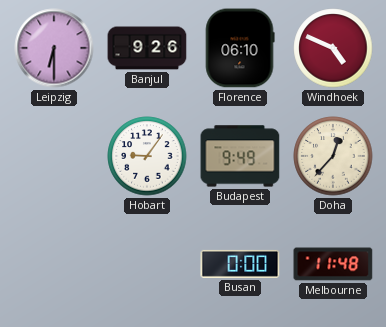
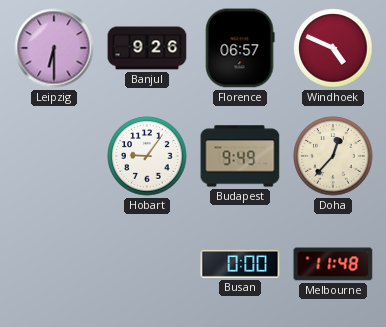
Florence: 06:10 -> 06:57
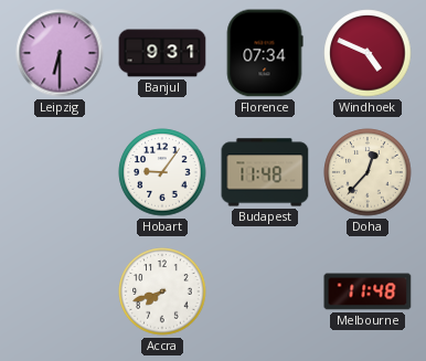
Banjul: 9:26 -> 9:31
Florence: 06:57 -> 07:34
Budapest: 9:49 -> 11:48
Accra: none -> 7:42
Busan: 0:00 -> none
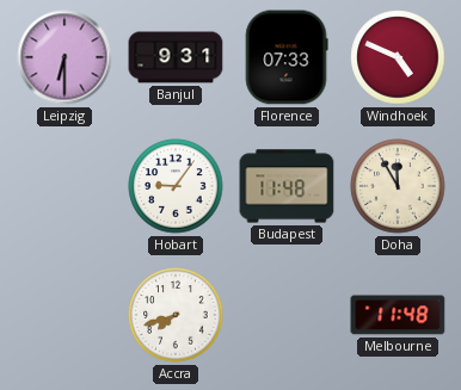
Florence: 07:34 -> 07:33
Doha: 12:37 -> 11:55
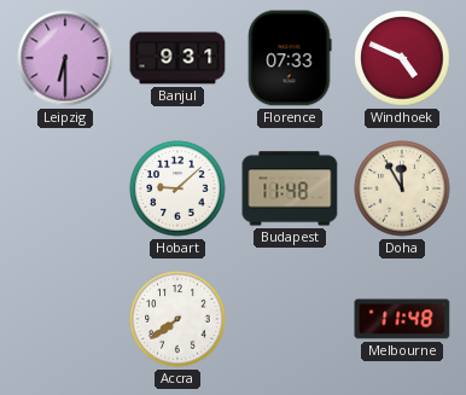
Hobart: 9:06 -> 9:08
Accra: 7:42 -> 7:39
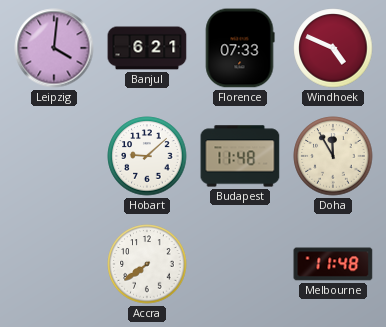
Leipzig: 6:30 -> 4:01
Banjul: 9:31 -> 6:21
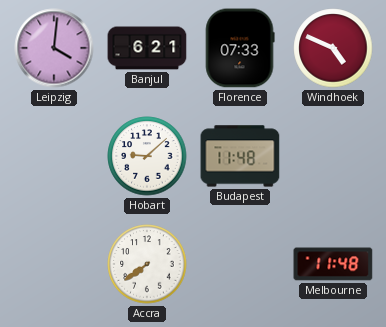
Doha: 11:55 -> none
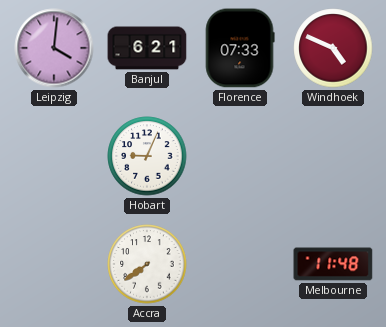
Hobart: 9:08 -> 9:04
Budapest: 11:48 -> none
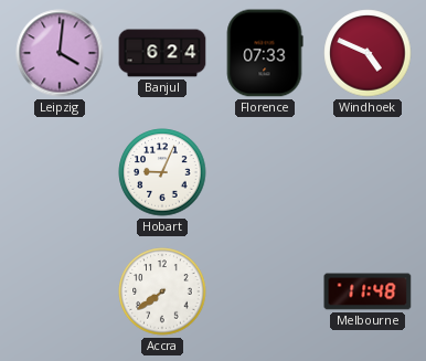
Banjul: 6:21 -> 6:24
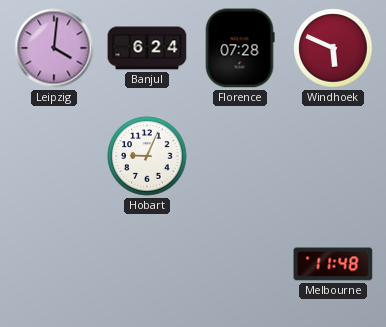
Florence: 07:33 -> 07:28
Windhoek: 4:49 -> 5:49
Accra: 7:39 -> none
